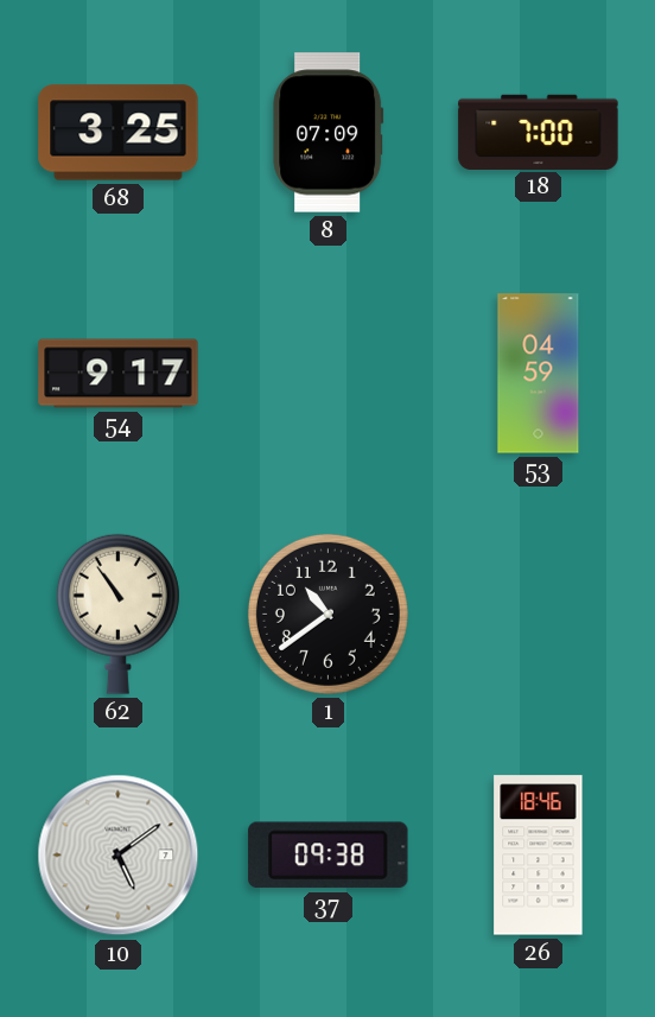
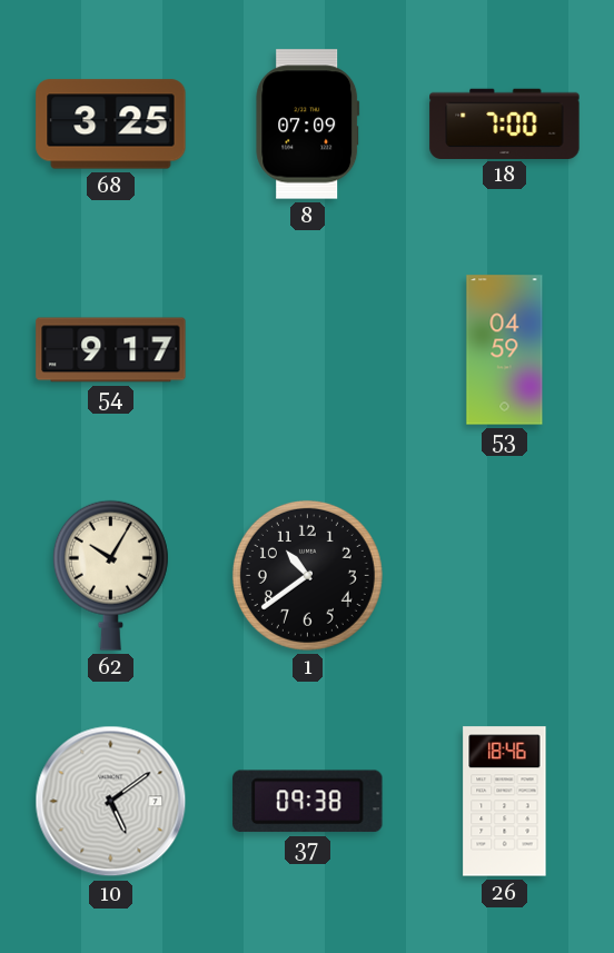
62: 10:54 -> 10:05
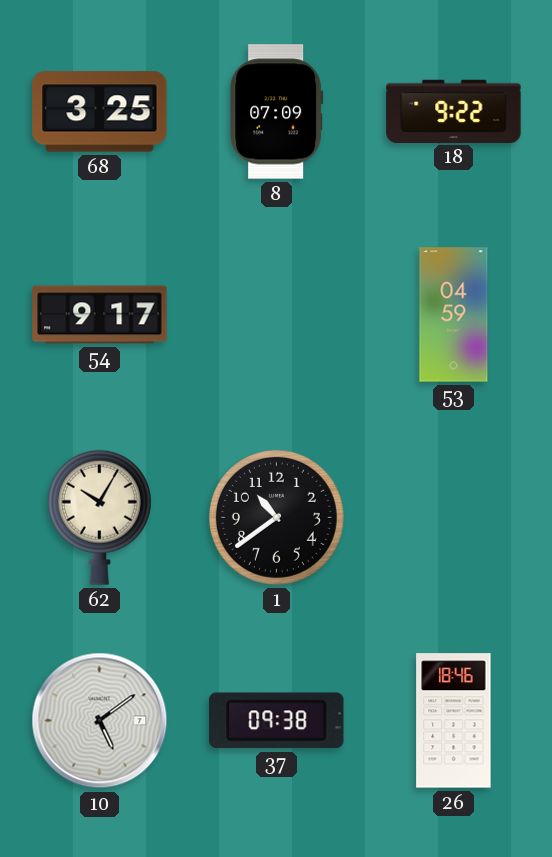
18: 7:00 -> 9:22
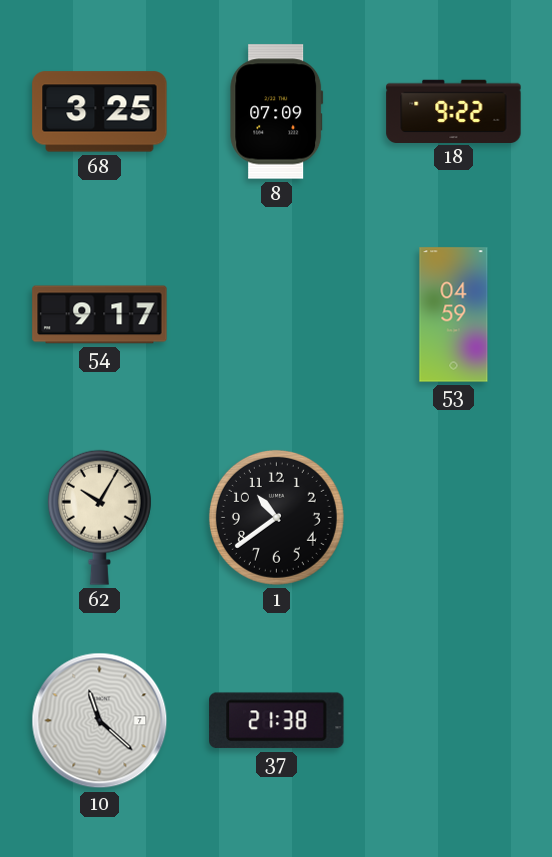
10: 5:09 -> 11:22
37: 09:38 -> 21:38
26: 18:46 -> none
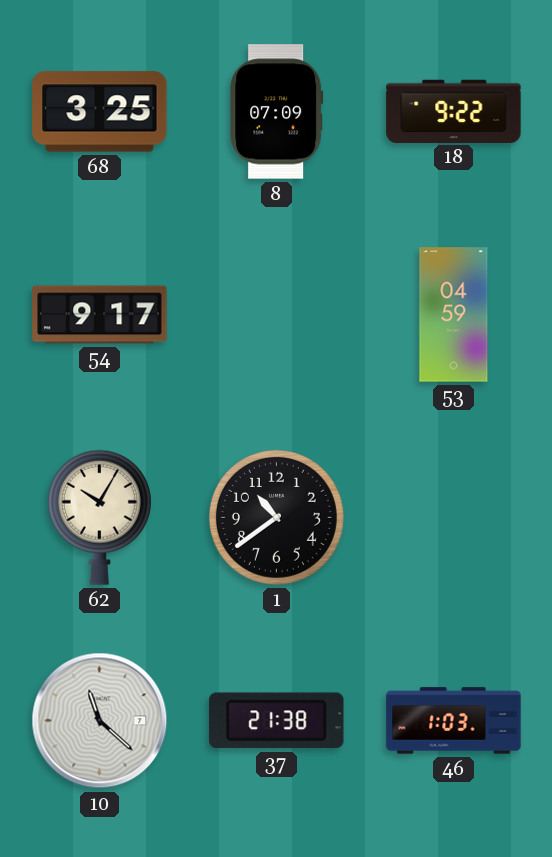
46: none -> 1:03
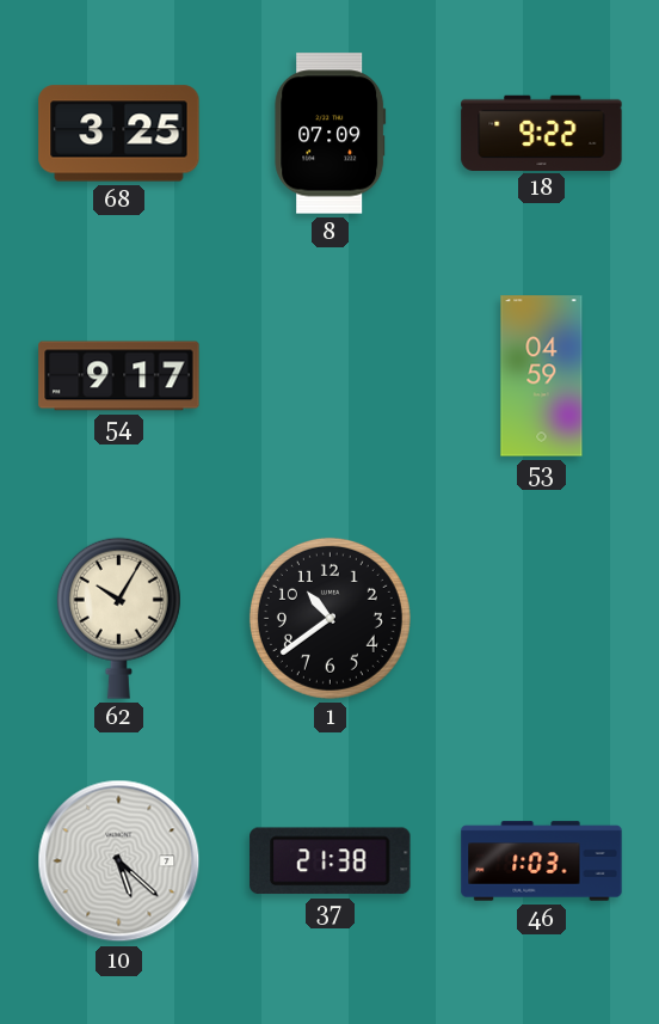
10: 11:22 -> 5:22
